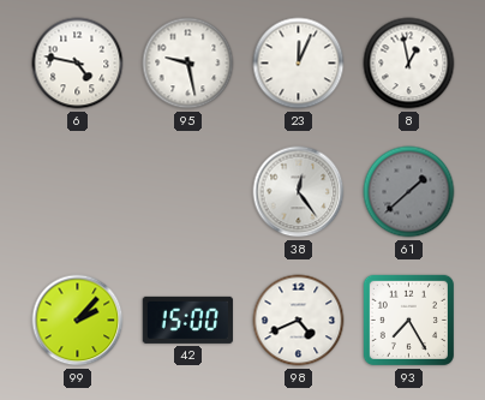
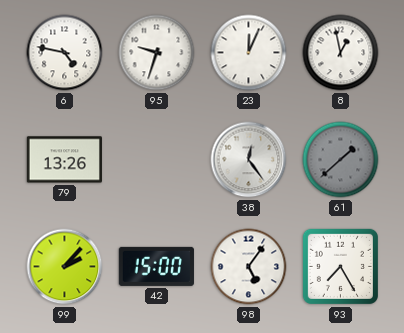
95: 9:28 -> 9:33
79: none -> 13:26
98: 4:41 -> 5:06
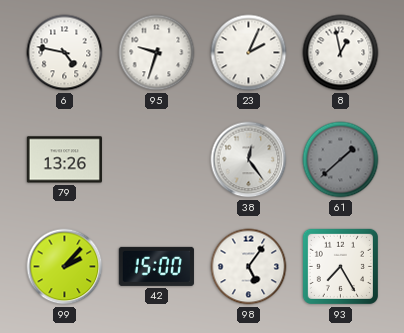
23: 12:04 -> 2:04
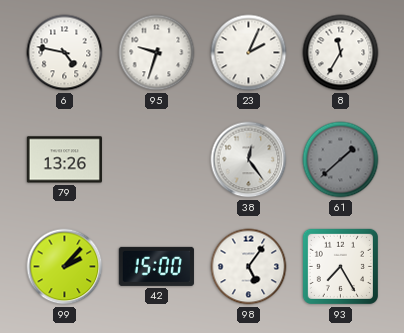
8: 12:58 -> 11:35
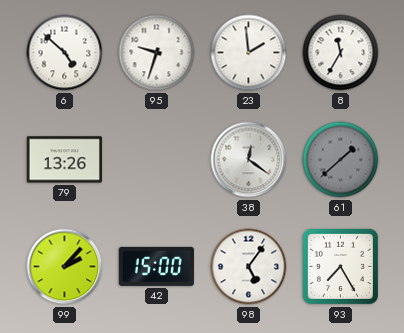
6: 4:47 -> 4:52
23: 2:04 -> 1:59
38: 12:24 -> 12:21
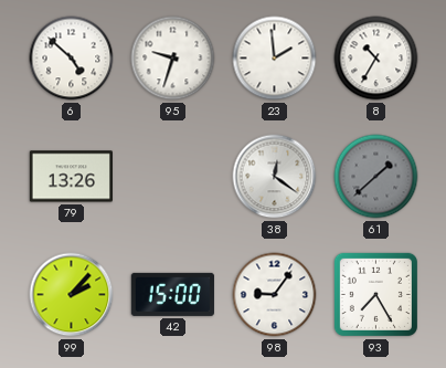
8: 11:35 -> 10:35
98: 5:06 -> 9:06
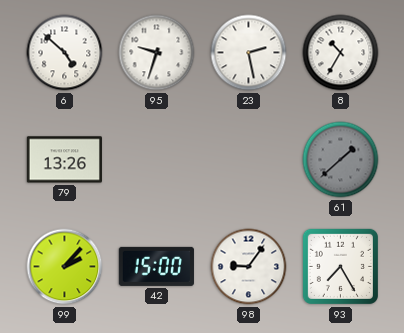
23: 1:59 -> 2:28
38: 12:21 -> none
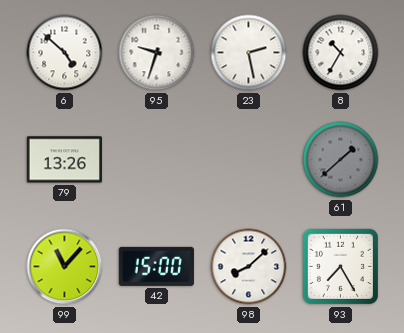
99: 2:07 -> 11:07
98: 9:06 -> 8:08
